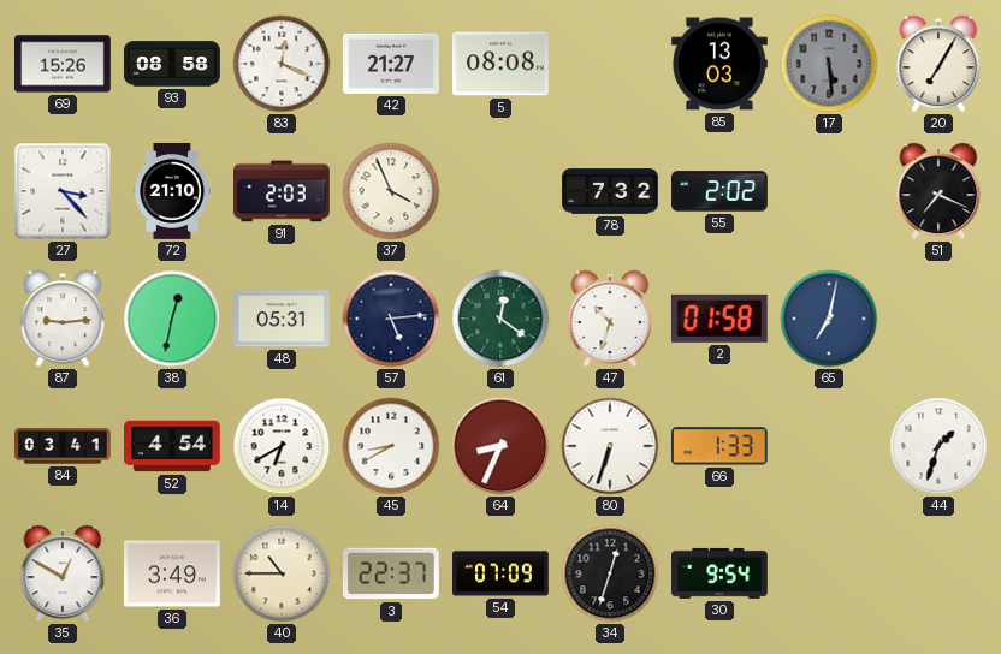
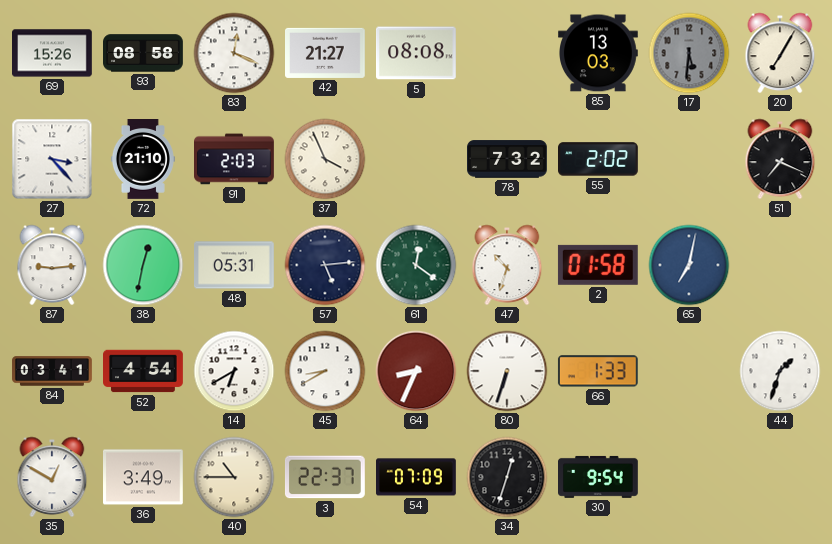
17: 5:29 -> 5:31
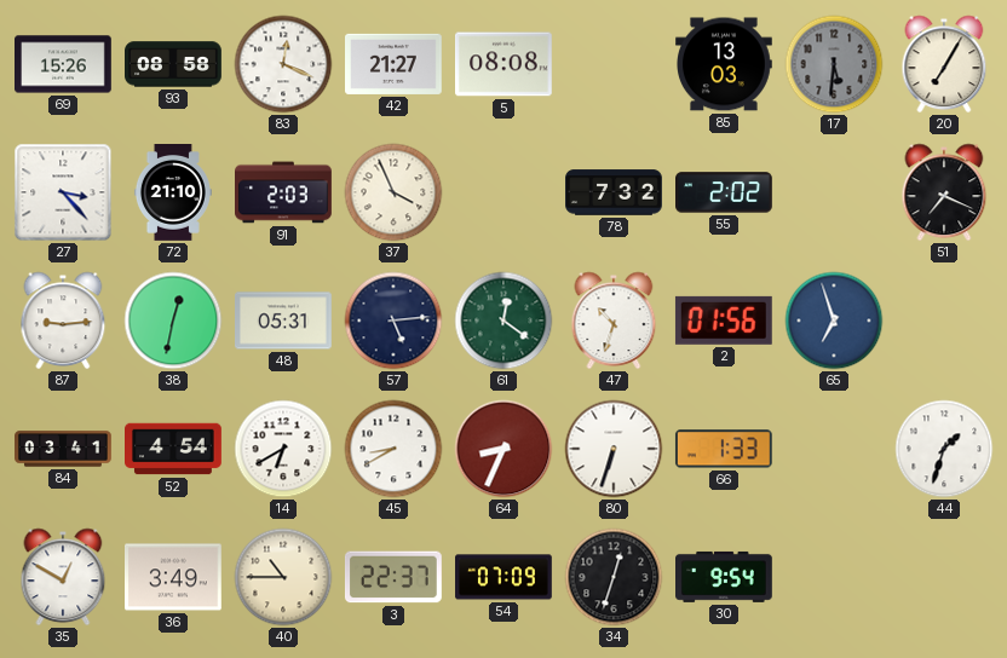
2: 01:58 -> 01:56
65: 7:02 -> 6:57
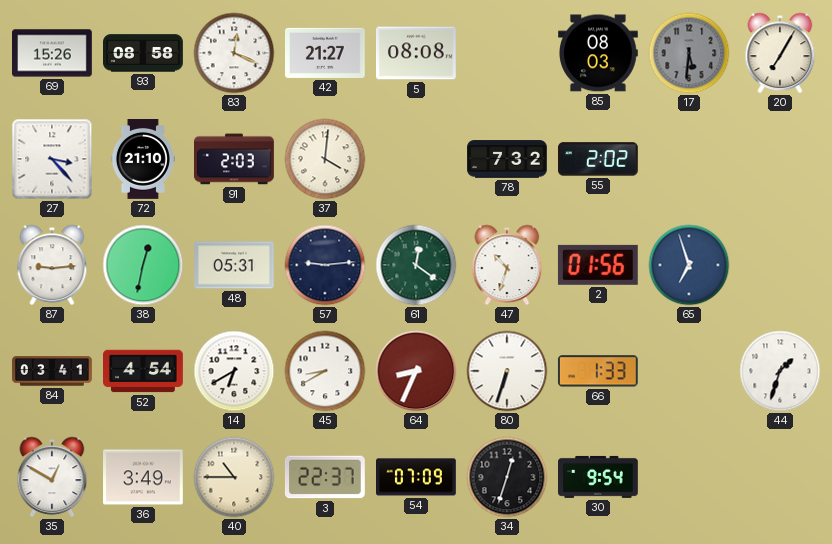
85: 13:03 -> 08:03
37: 3:56 -> 4:01
51: 7:19 -> none
57: 5:14 -> 9:14
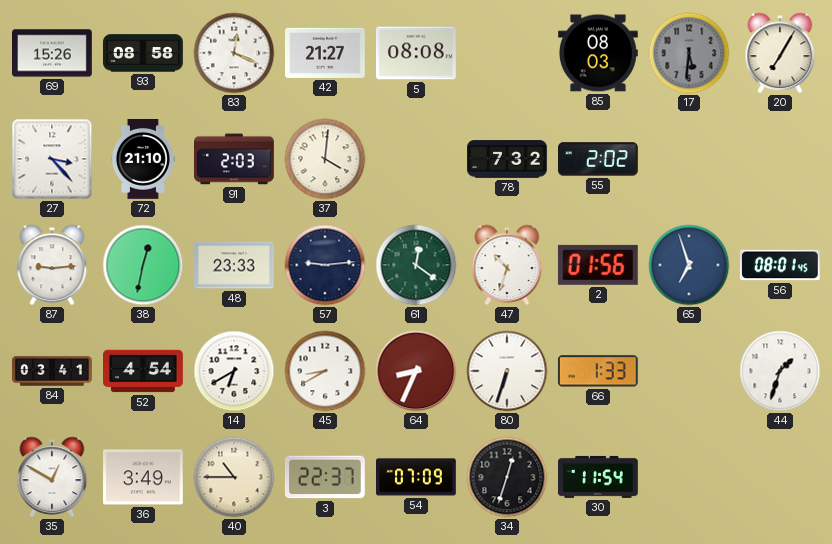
48: 05:31 -> 23:33
56: none -> 08:01
30: 9:54 -> 11:54
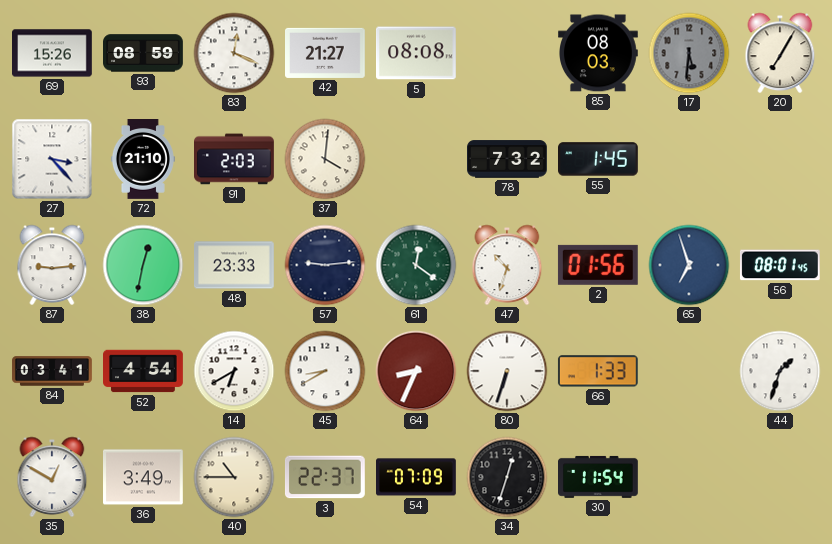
93: 08:58 -> 08:59
55: 2:02 -> 1:45
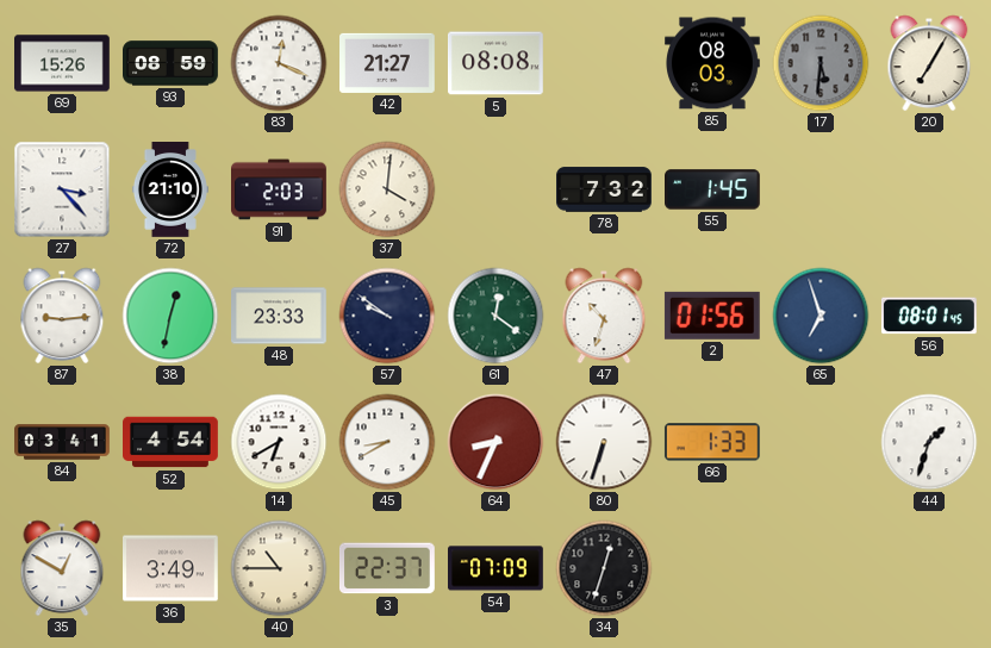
57: 9:14 -> 9:51
30: 11:54 -> none
